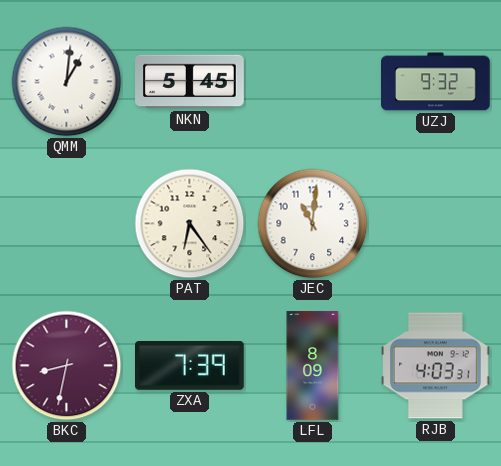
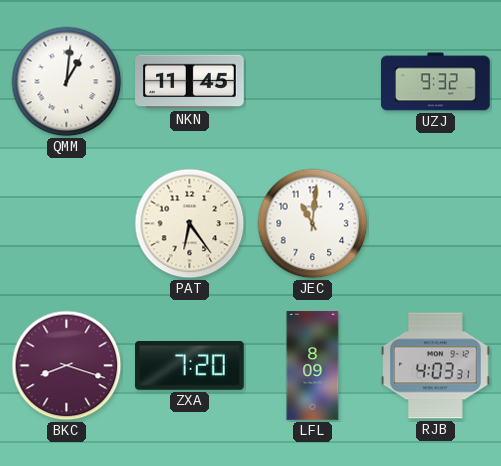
NKN: 5:45 -> 11:45
BKC: 8:32 -> 8:18
ZXA: 7:39 -> 7:20
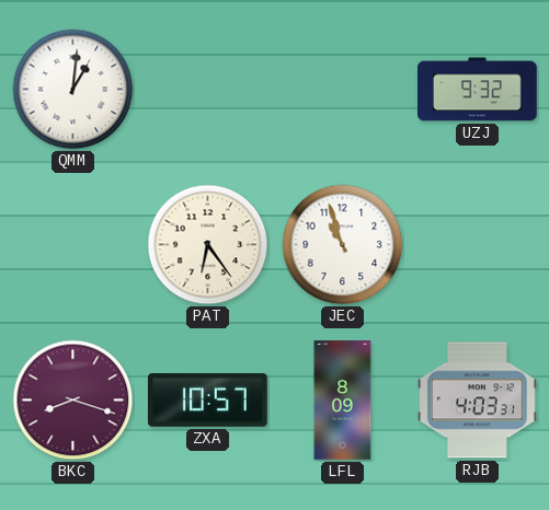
NKN: 11:45 -> none
JEC: 11:01 -> 10:57
ZXA: 7:20 -> 10:57
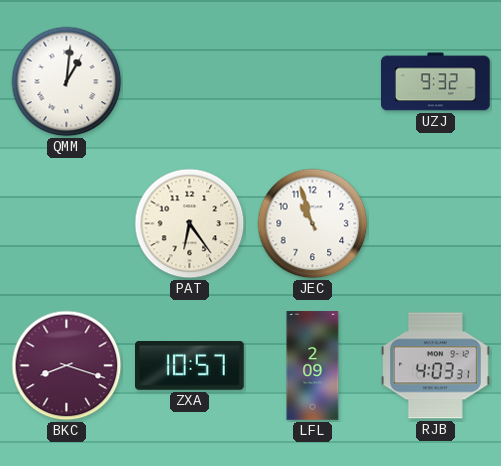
LFL: 8:09 -> 2:09
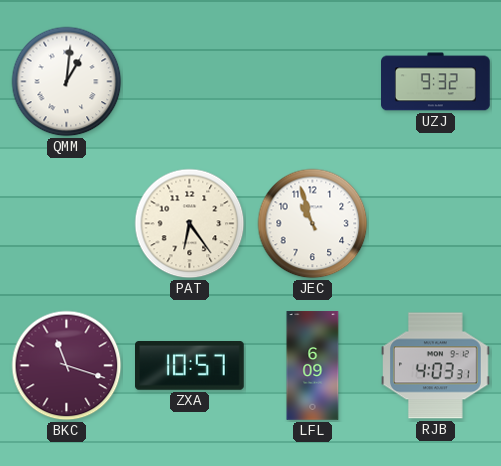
BKC: 8:18 -> 11:18
LFL: 2:09 -> 6:09
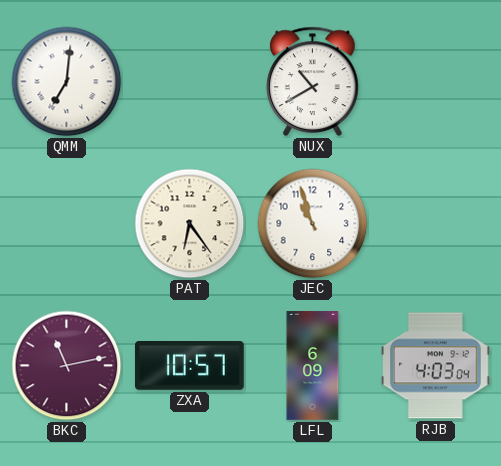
QMM: 1:01 -> 7:01
NUX: none -> 10:40
UZJ: 9:32 -> none
BKC: 11:18 -> 11:13
RJB: 4:03:31 -> 4:03:04
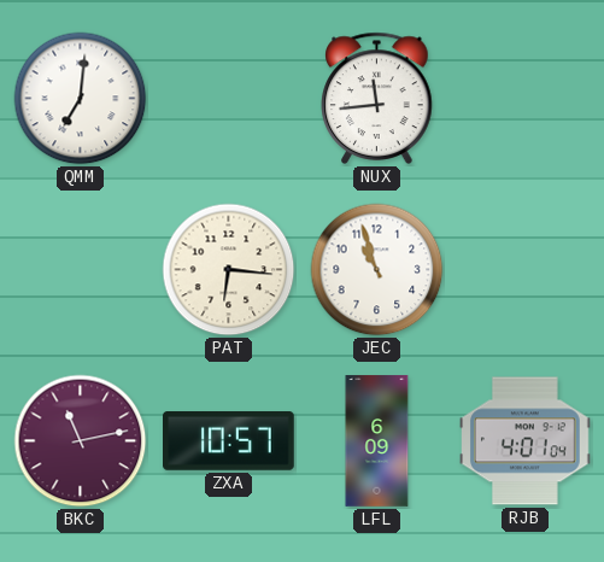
NUX: 10:40 -> 11:44
PAT: 6:24 -> 6:16
RJB: 4:03 -> 4:01
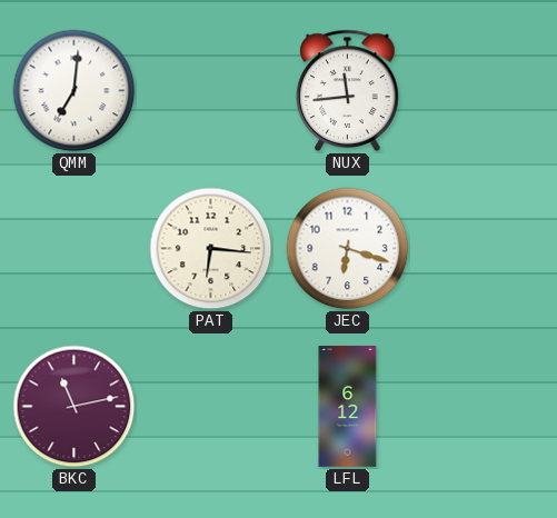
JEC: 10:57 -> 6:18
ZXA: 10:57 -> none
LFL: 6:09 -> 6:12
RJB: 4:01 -> none
